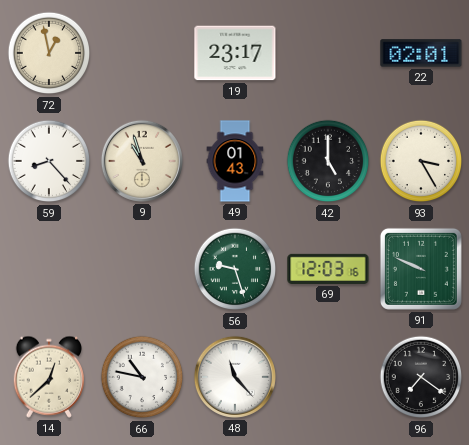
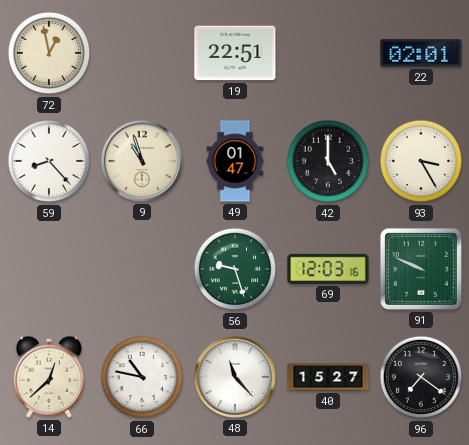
19: 23:17 -> 22:51
49: 01:43 -> 01:47
40: none -> 15:27
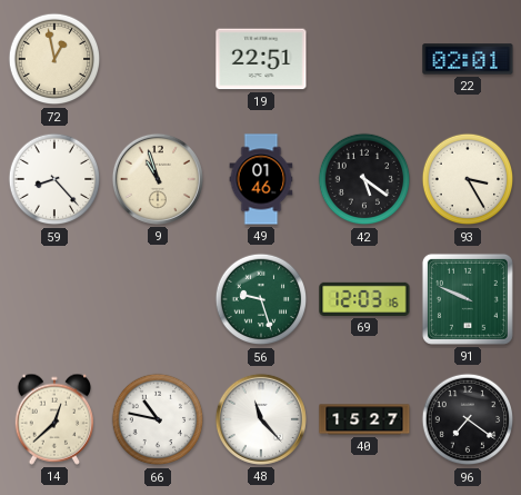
49: 01:47 -> 01:46
42: 5:00 -> 5:21
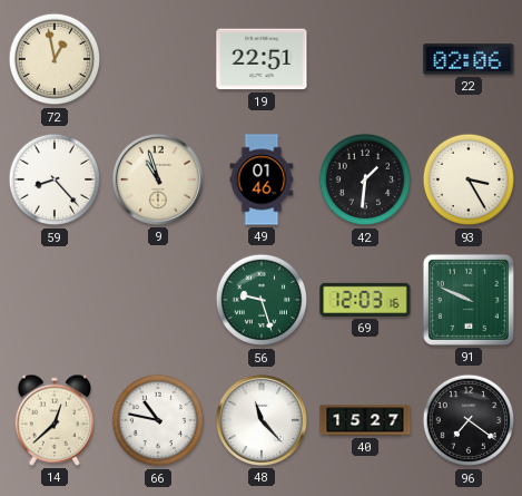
22: 02:01 -> 02:06
42: 5:21 -> 1:31
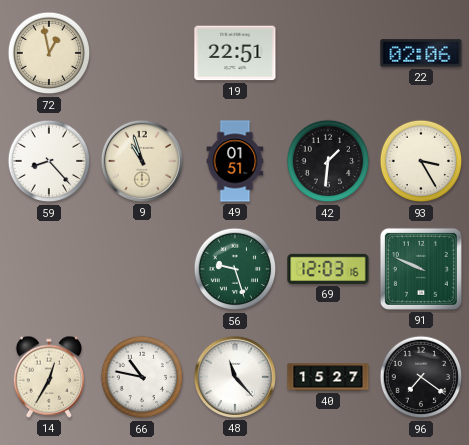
49: 01:46 -> 01:51
14: 12:38 -> 12:35
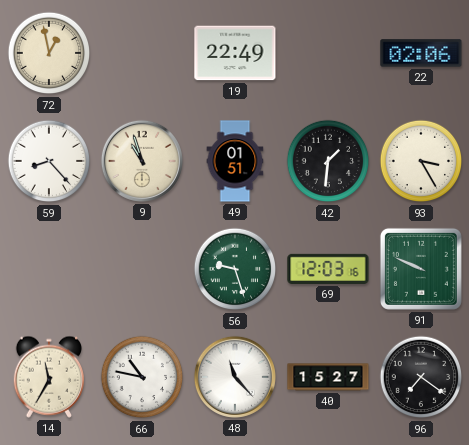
19: 22:51 -> 22:49
14: 12:35 -> 11:35
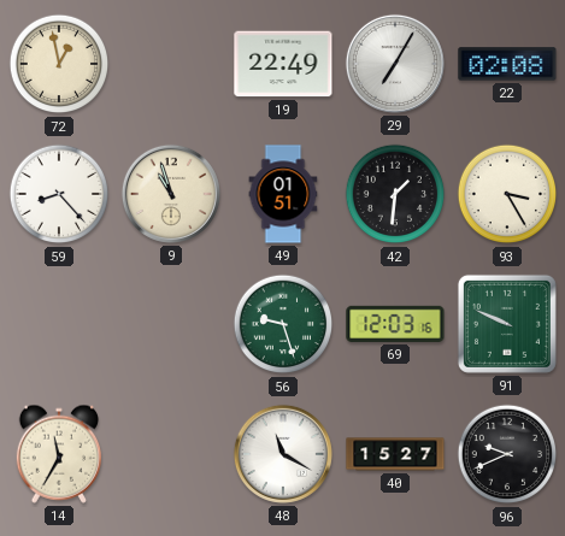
29: none -> 7:05
22: 02:06 -> 02:08
66: 10:47 -> none
48: 11:23 -> 11:20
96: 7:21 -> 9:41
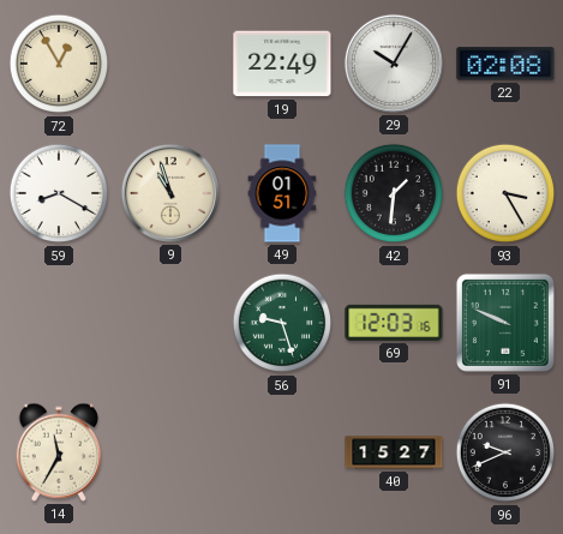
72: 12:58 -> 12:55
29: 7:05 -> 10:05
59: 8:23 -> 8:20
48: 11:20 -> none
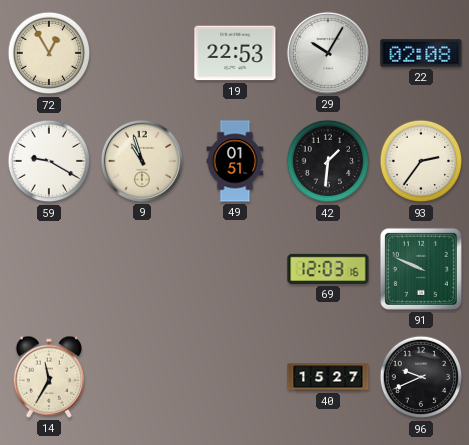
19: 22:49 -> 22:53
59: 8:20 -> 9:20
93: 3:25 -> 2:36
56: 9:27 -> none
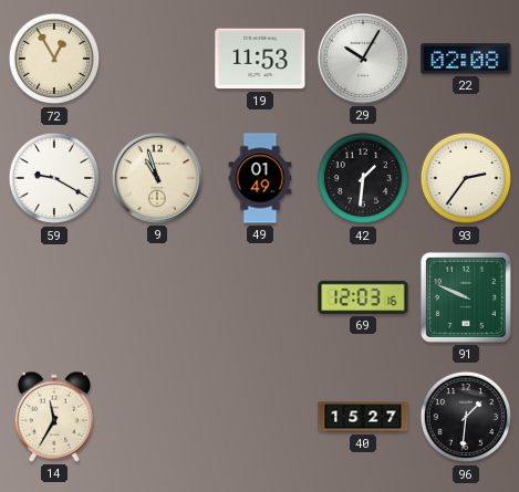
19: 22:53 -> 11:53
49: 01:51 -> 01:49
96: 9:41 -> 1:31
